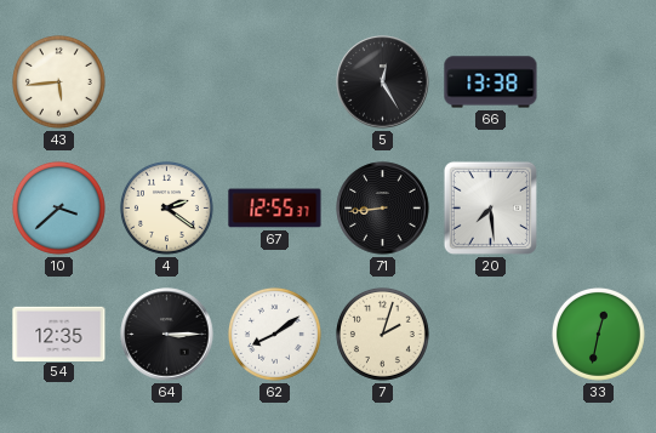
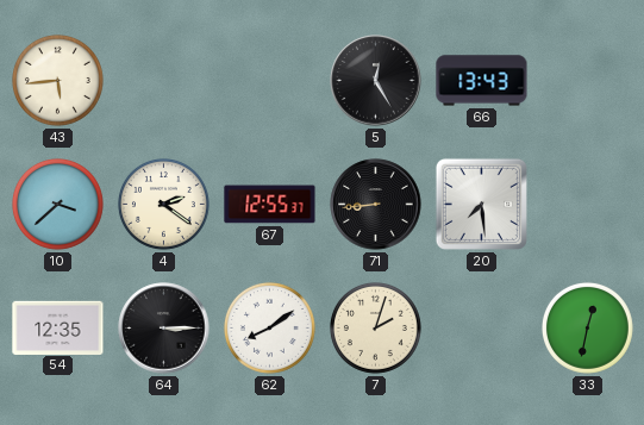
66: 13:38 -> 13:43
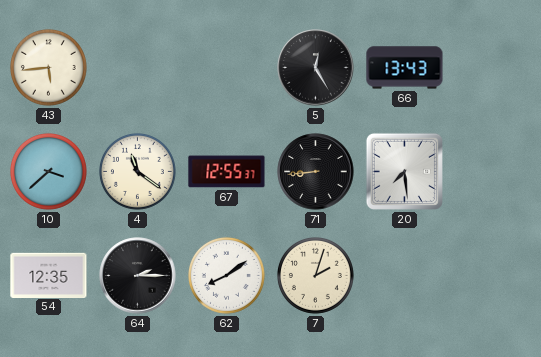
4: 2:21 -> 11:21
64: 3:15 -> 2:15
33: 12:32 -> none
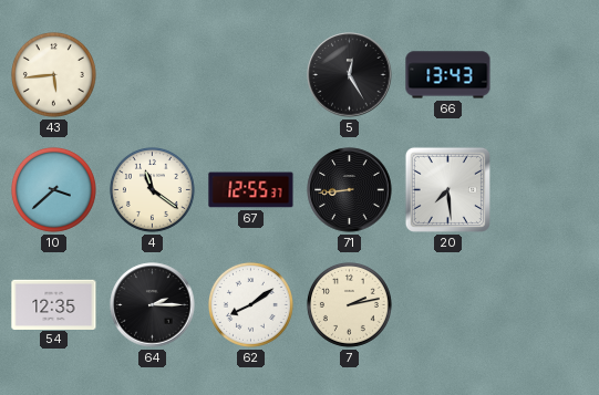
7: 2:03 -> 2:13
